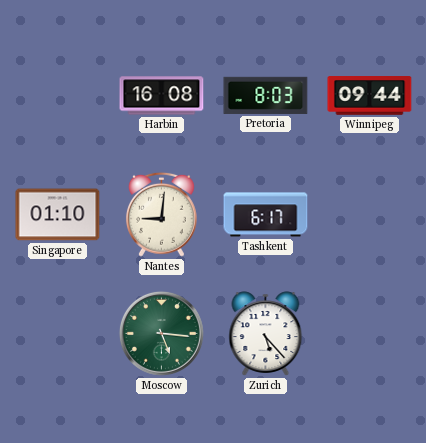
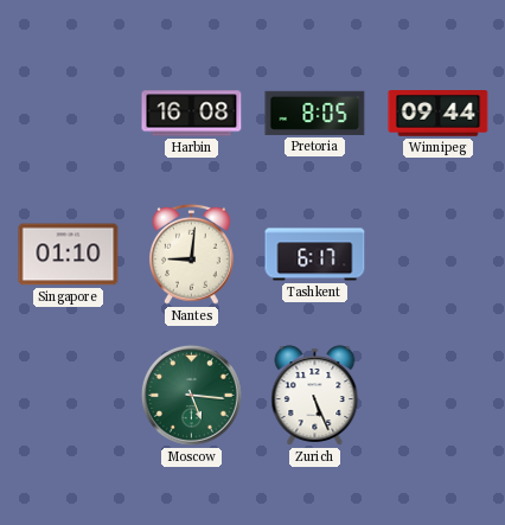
Pretoria: 8:03 -> 8:05
Zurich: 5:23 -> 5:26
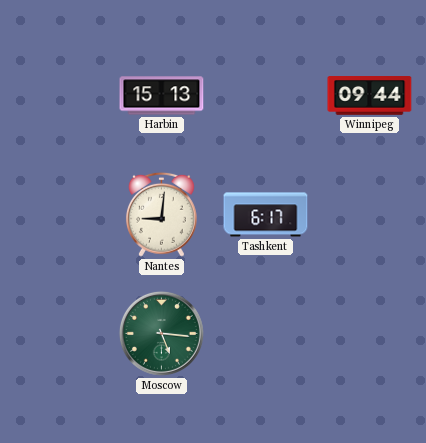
Harbin: 16:08 -> 15:13
Pretoria: 8:05 -> none
Singapore: 01:10 -> none
Zurich: 5:26 -> none
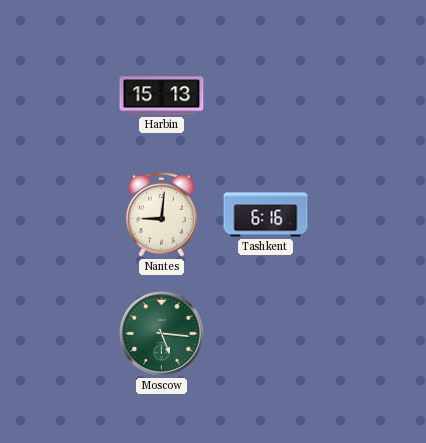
Winnipeg: 09:44 -> none
Tashkent: 6:17 -> 6:16
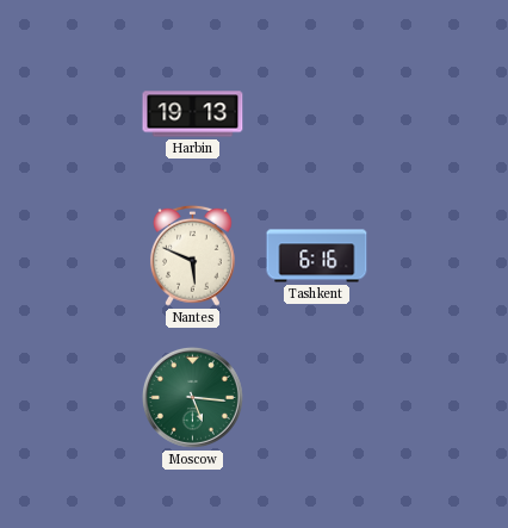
Harbin: 15:13 -> 19:13
Nantes: 9:01 -> 5:49
